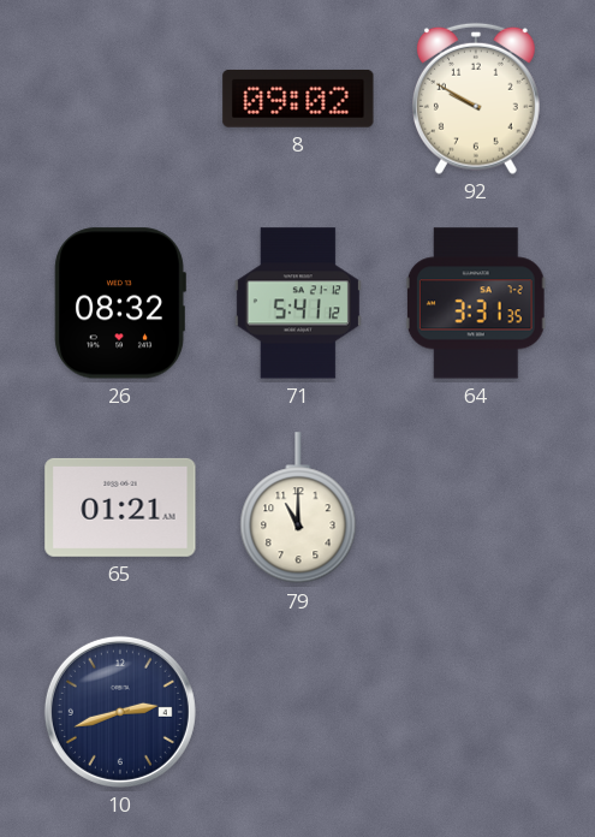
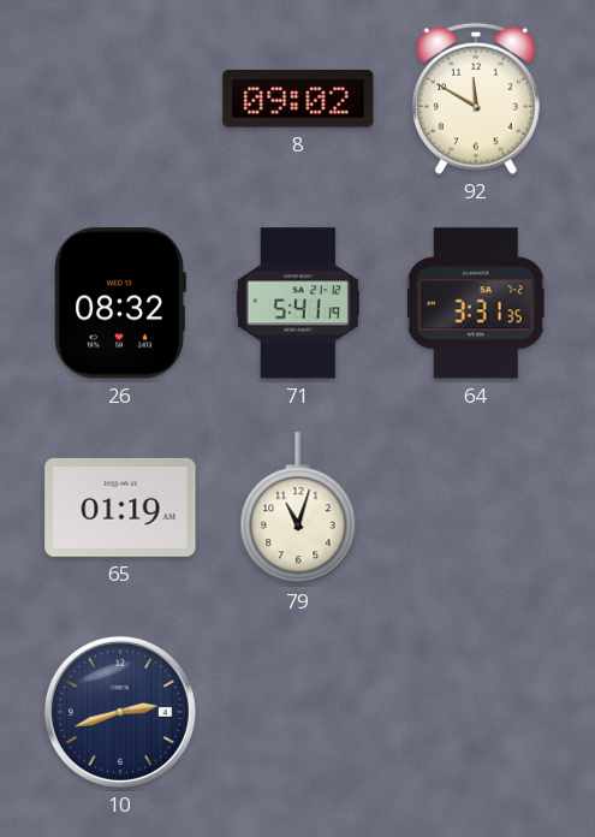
92: 9:50 -> 11:50
71: 5:41:12 -> 5:41:19
65: 01:21 -> 01:19
79: 11:00 -> 11:03
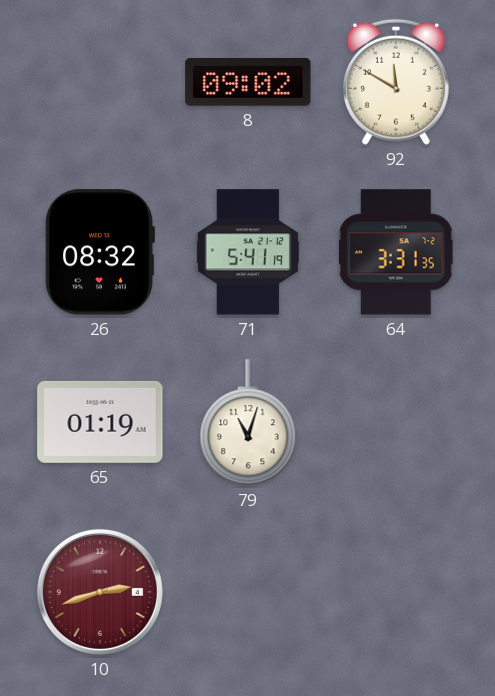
10 dial: navy -> burgundy
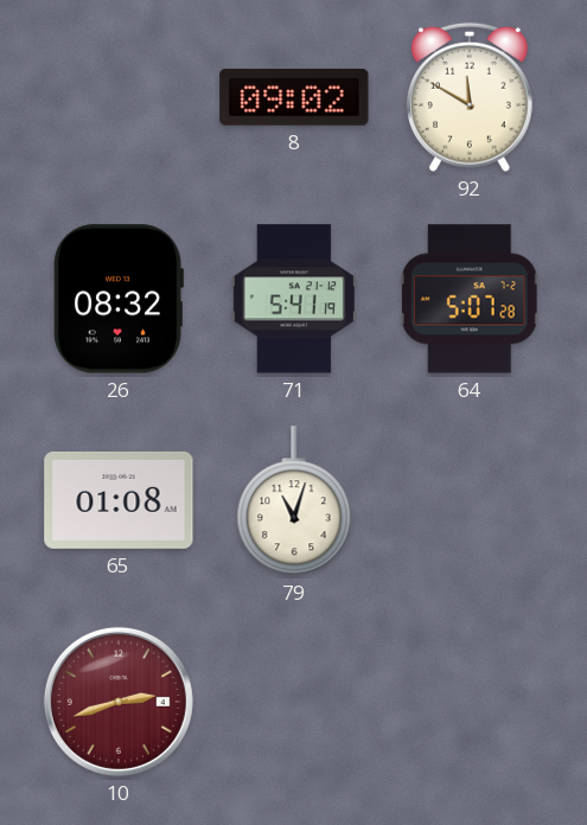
64: 3:31 -> 5:07
65: 01:19 -> 01:08
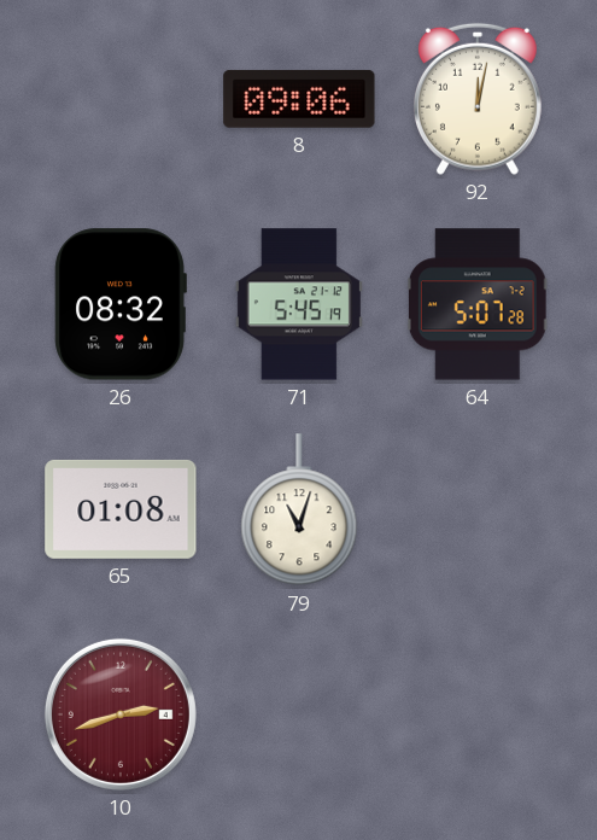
8: 09:02 -> 09:06
92: 11:50 -> 12:02
71: 5:41 -> 5:45
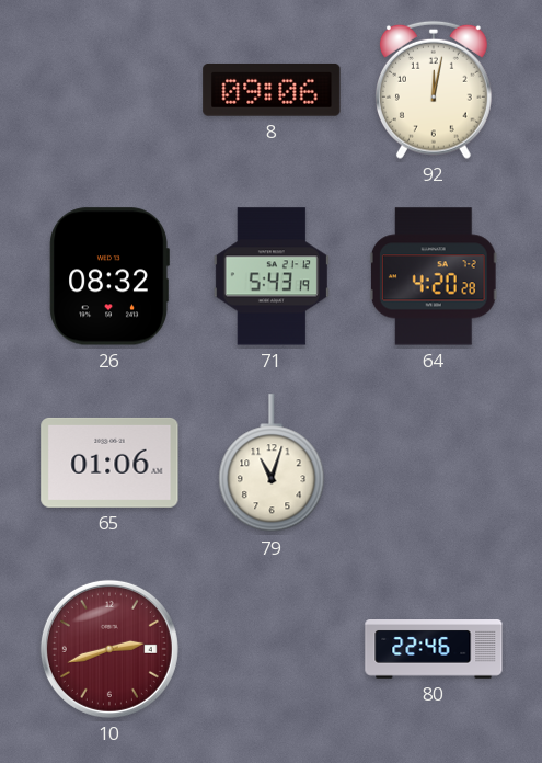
71: 5:45 -> 5:43
64: 5:07 -> 4:20
65: 01:08 -> 01:06
80: none -> 22:46
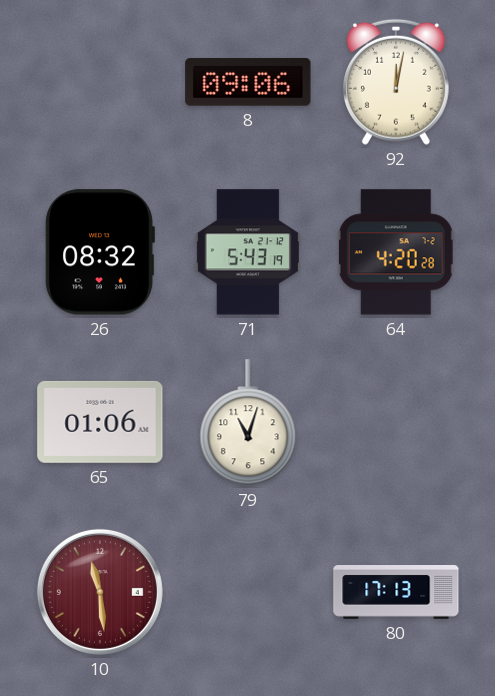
10: 2:42 -> 11:29
80: 22:46 -> 17:13
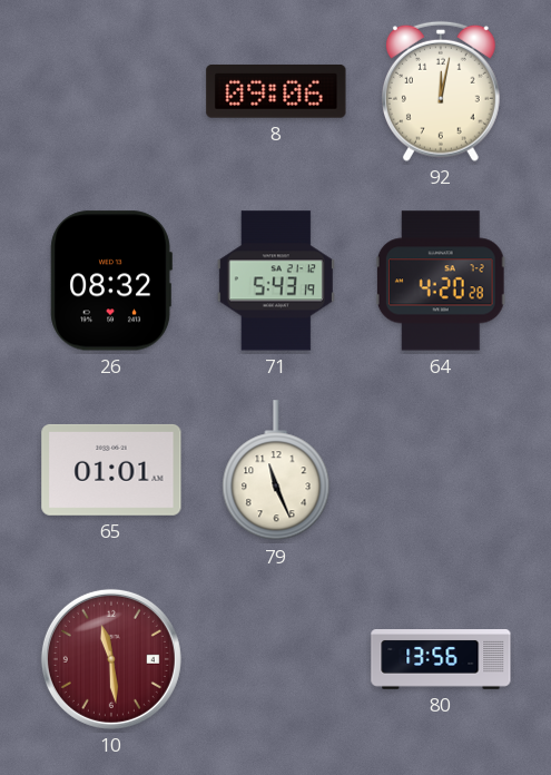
65: 01:06 -> 01:01
79: 11:03 -> 11:26
80: 17:13 -> 13:56
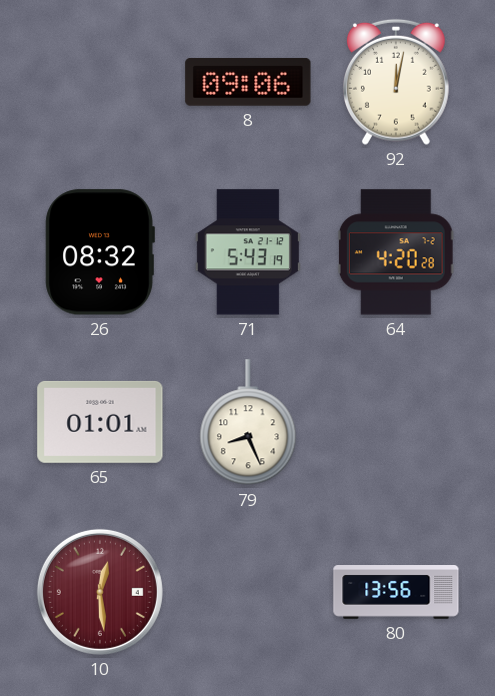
79: 11:26 -> 8:26
10: 11:29 -> 12:29
